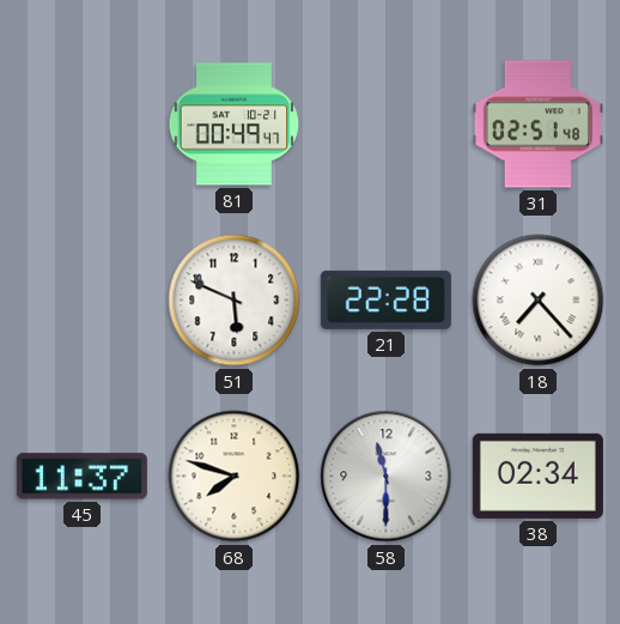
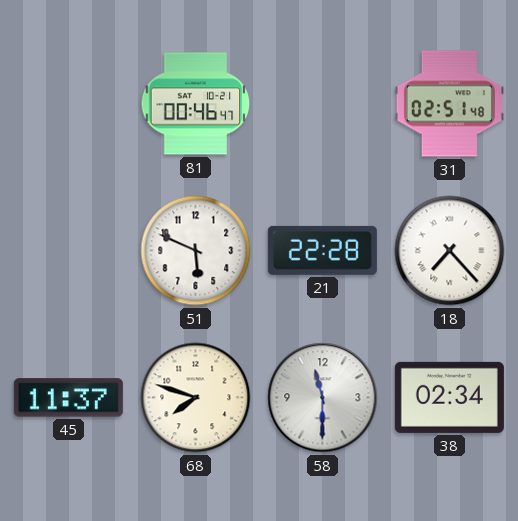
81: 00:49 -> 00:46
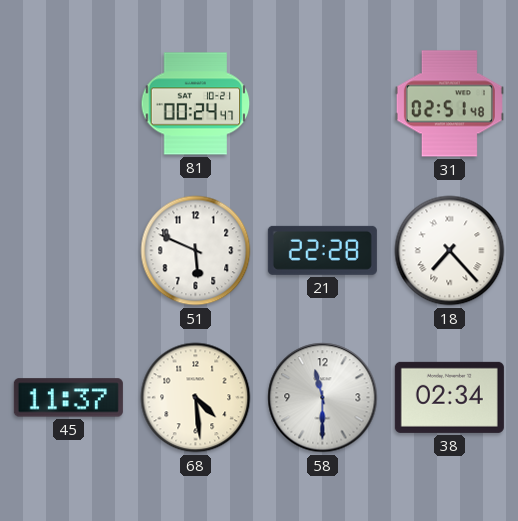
81: 00:46 -> 00:24
68: 7:48 -> 4:29
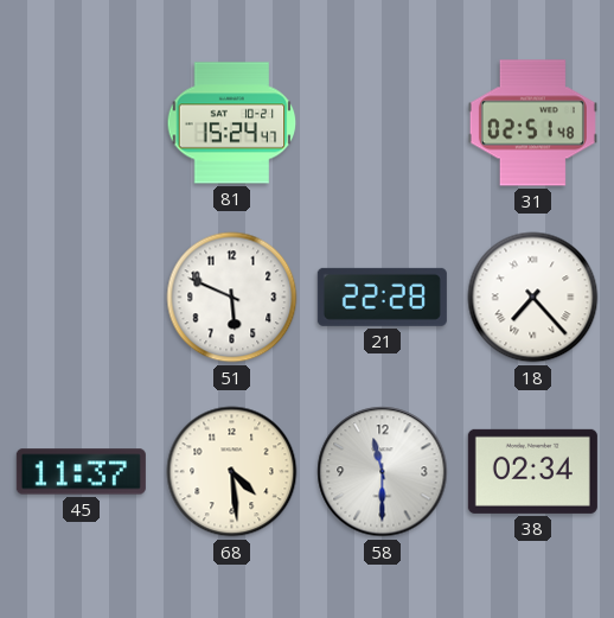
81: 00:24 -> 15:24
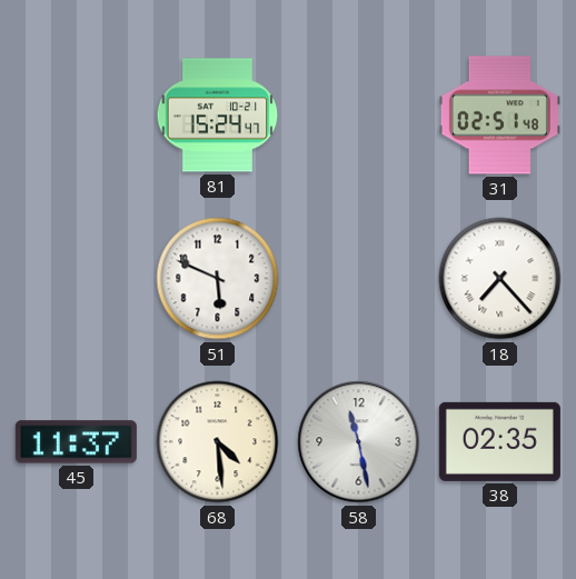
21: 22:28 -> none
58: 11:30 -> 11:28
38: 02:34 -> 02:35
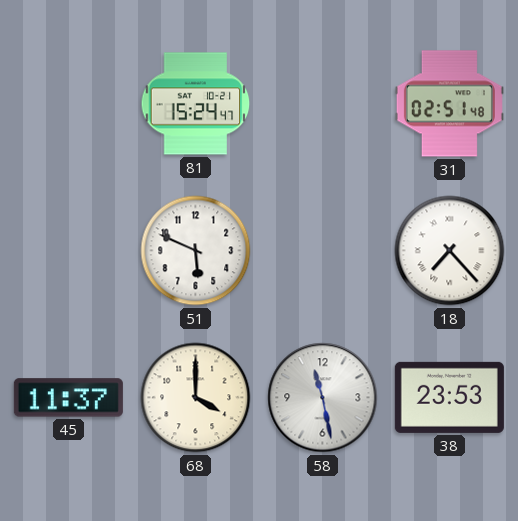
68: 4:29 -> 4:00
38: 02:35 -> 23:53
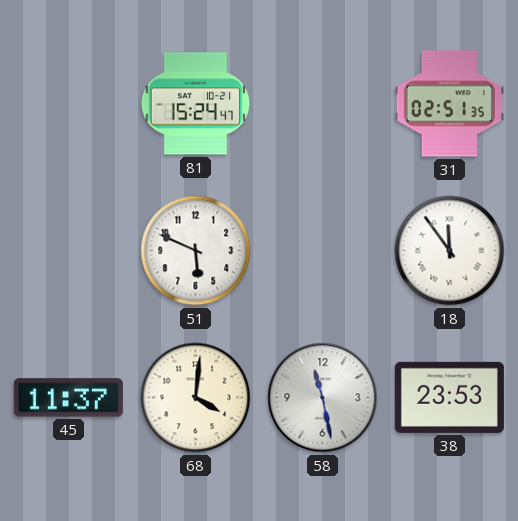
31: 02:51:48 -> 02:51:35
18: 7:23 -> 11:54
68: 4:00 -> 4:01
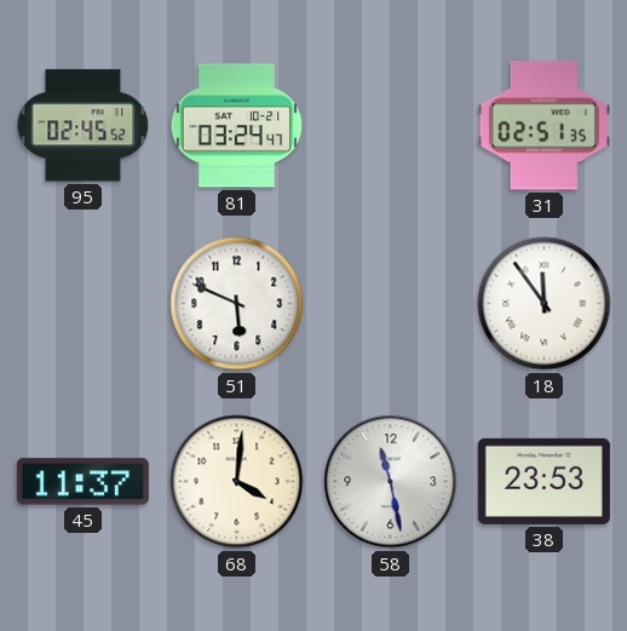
95: none -> 02:45
81: 15:24 -> 03:24
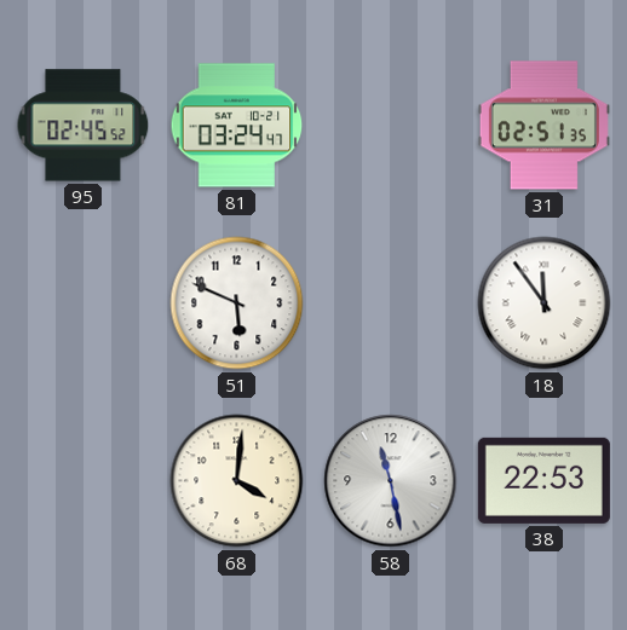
45: 11:37 -> none
38: 23:53 -> 22:53
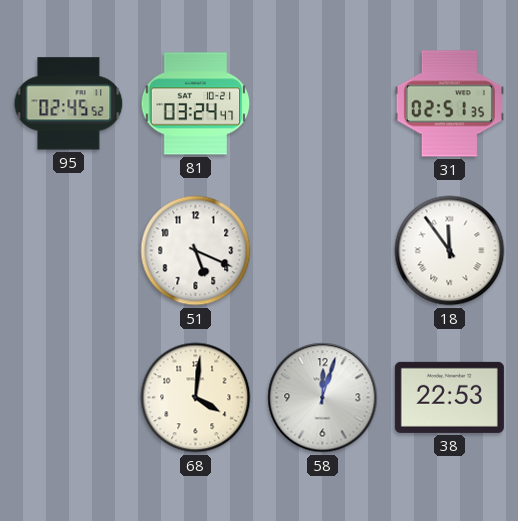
51: 5:49 -> 5:19
58: 11:28 -> 12:03
